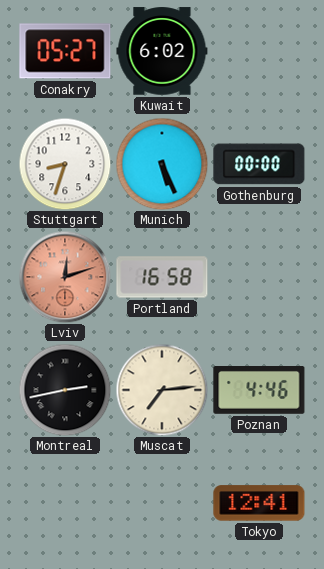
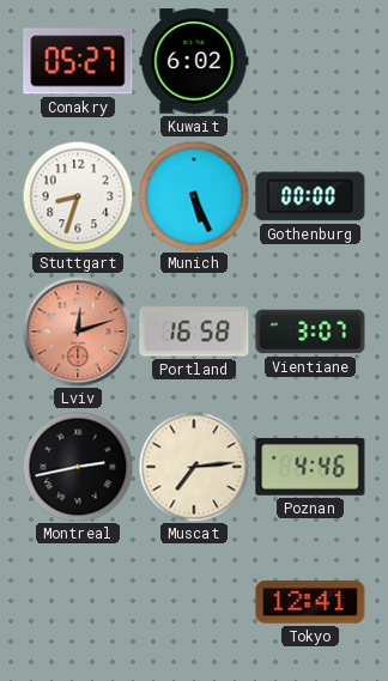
Vientiane: none -> 3:07
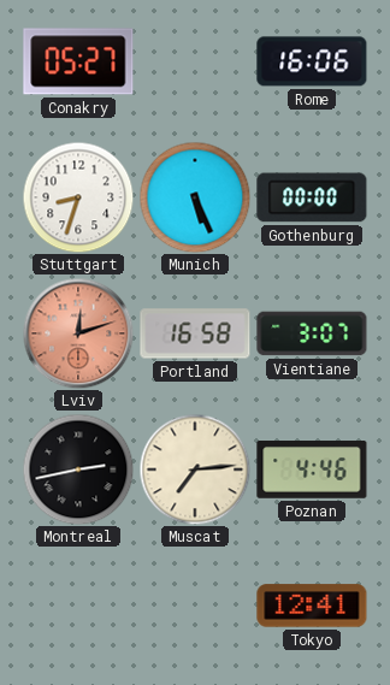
Kuwait: 6:02 -> none
Rome: none -> 16:06
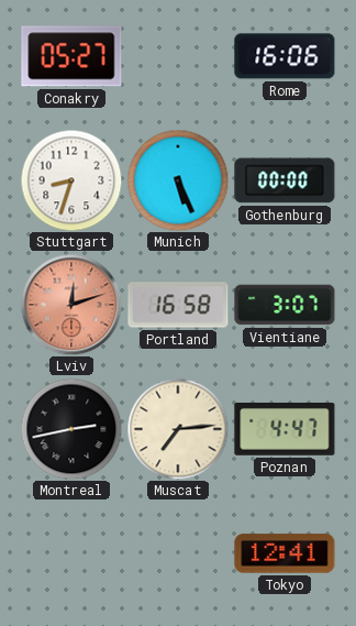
Poznan: 4:46 -> 4:47
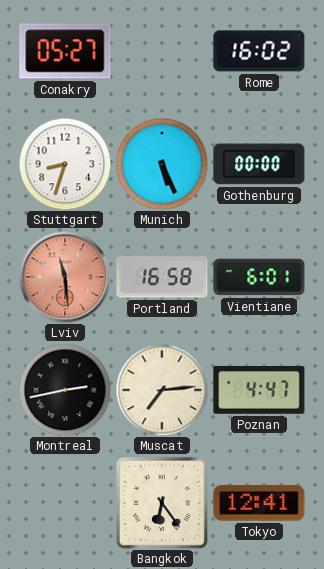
Rome: 16:06 -> 16:02
Lviv: 12:12 -> 11:29
Vientiane: 3:07 -> 6:01
Bangkok: none -> 6:24
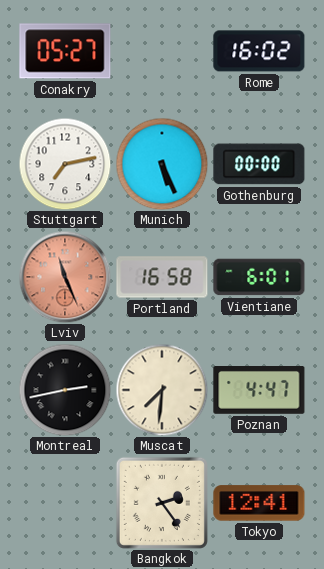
Stuttgart: 8:33 -> 7:13
Lviv: 11:29 -> 11:26
Muscat: 7:14 -> 7:31
Bangkok: 6:24 -> 2:24
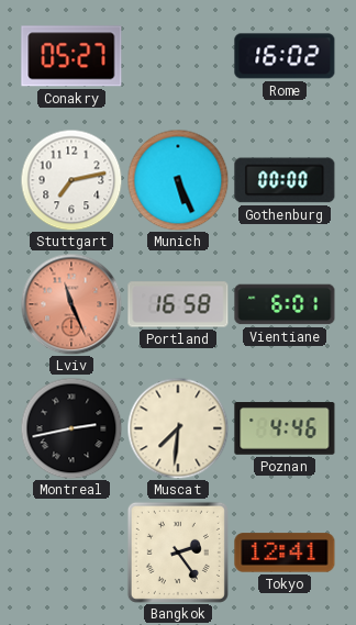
Poznan: 4:47 -> 4:46
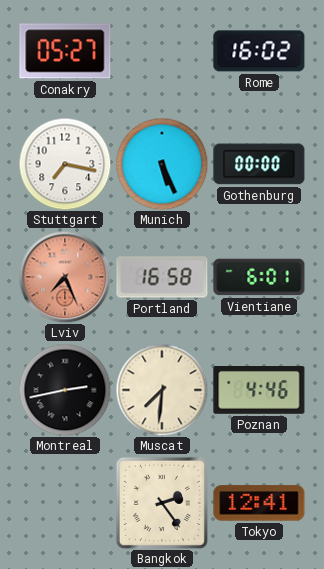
Stuttgart: 7:13 -> 7:17
Lviv: 11:26 -> 7:26
